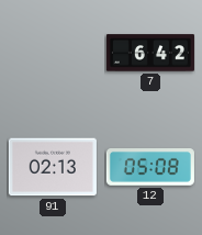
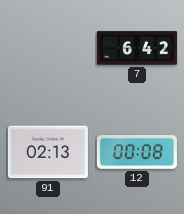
12: 05:08 -> 00:08
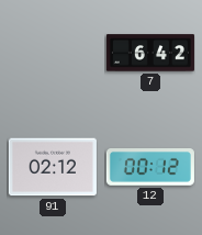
91: 02:13 -> 02:12
12: 00:08 -> 00:12
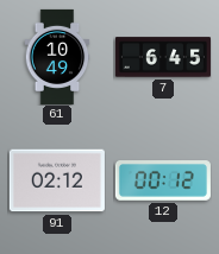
61: none -> 10:49
7: 6:42 -> 6:45
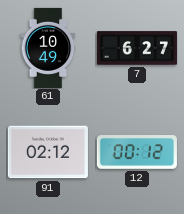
7: 6:45 -> 6:27
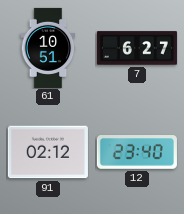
61: 10:49 -> 10:51
12: 00:12 -> 23:40
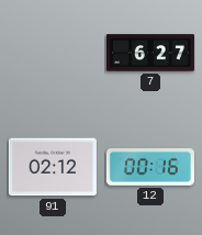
61: 10:51 -> none
12: 23:40 -> 00:16
